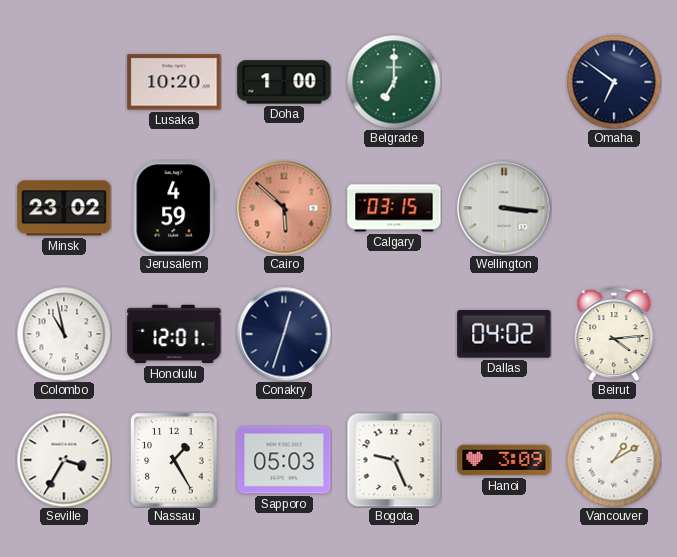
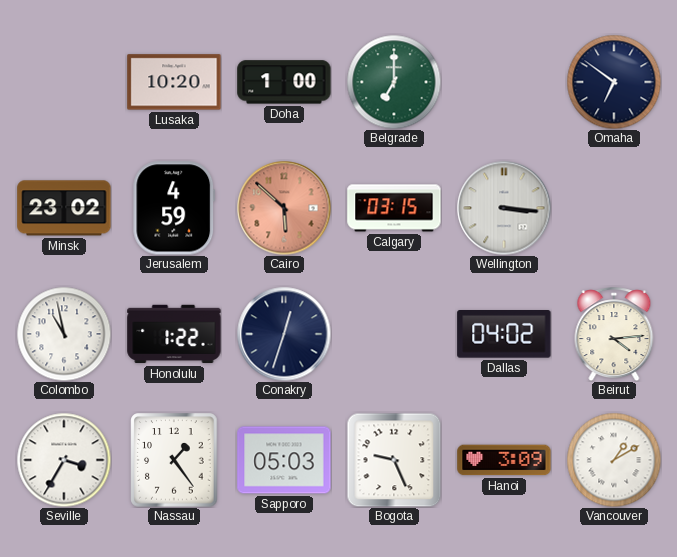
Honolulu: 12:01 -> 1:22
Nassau: 1:25 -> 1:24
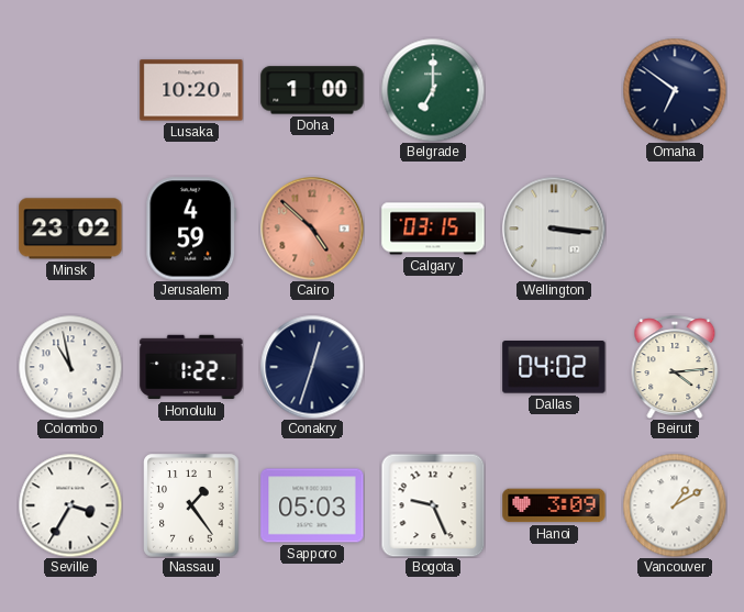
Cairo: 5:52 -> 4:52
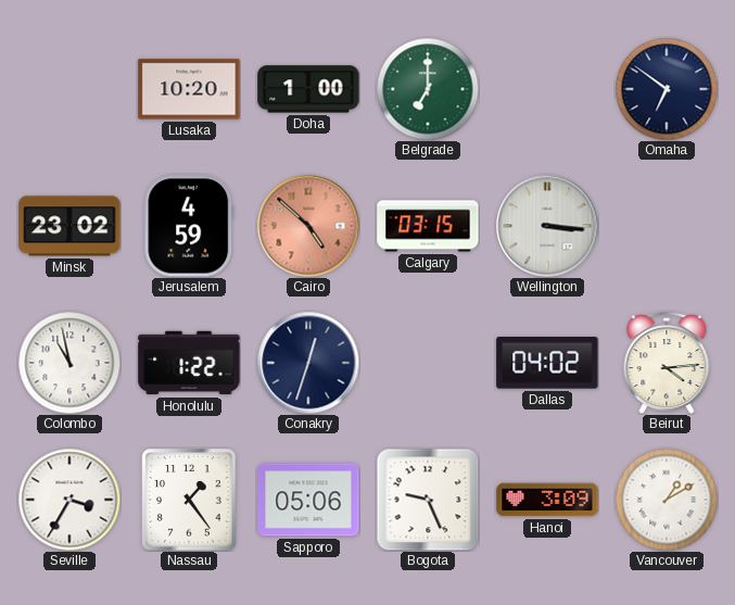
Sapporo: 05:03 -> 05:06
